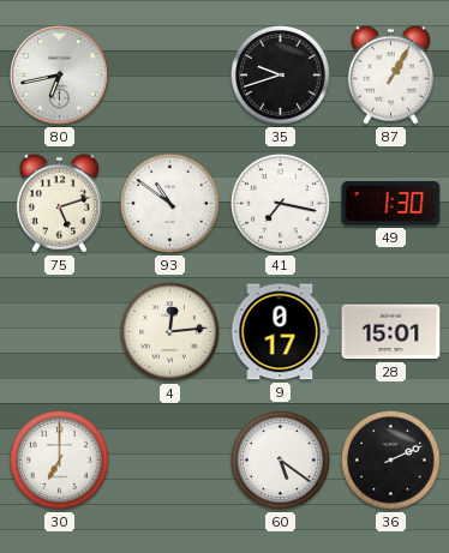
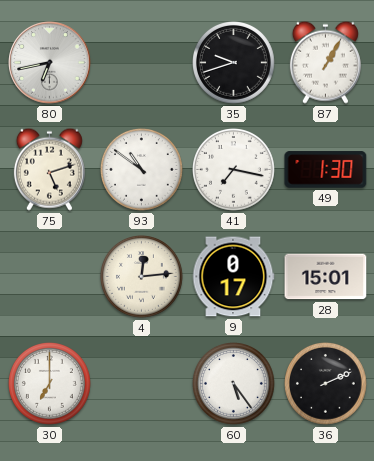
60: 5:21 -> 5:24
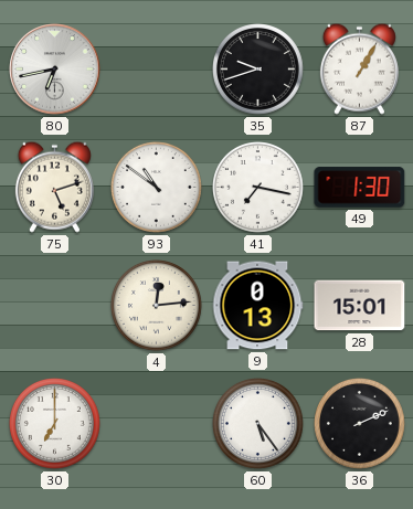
9: 0:17 -> 0:13
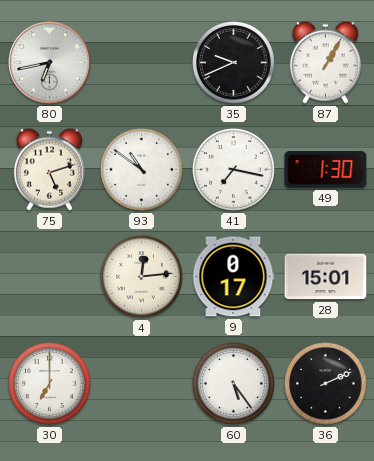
35: 9:42 -> 9:41
9: 0:13 -> 0:17
